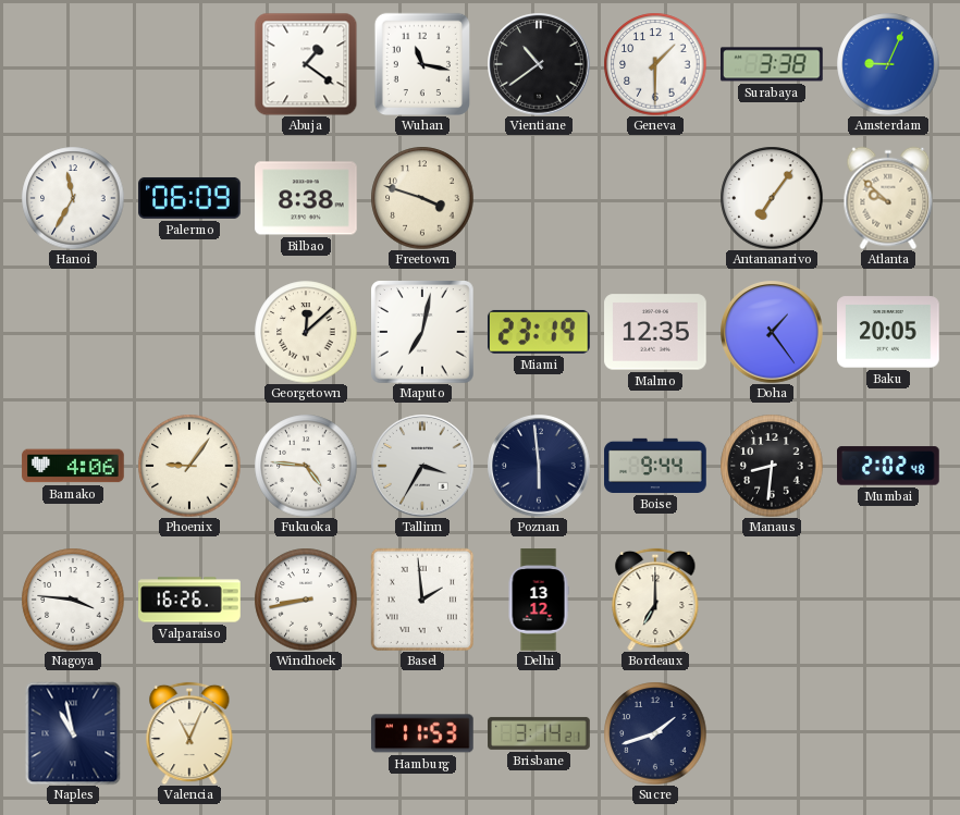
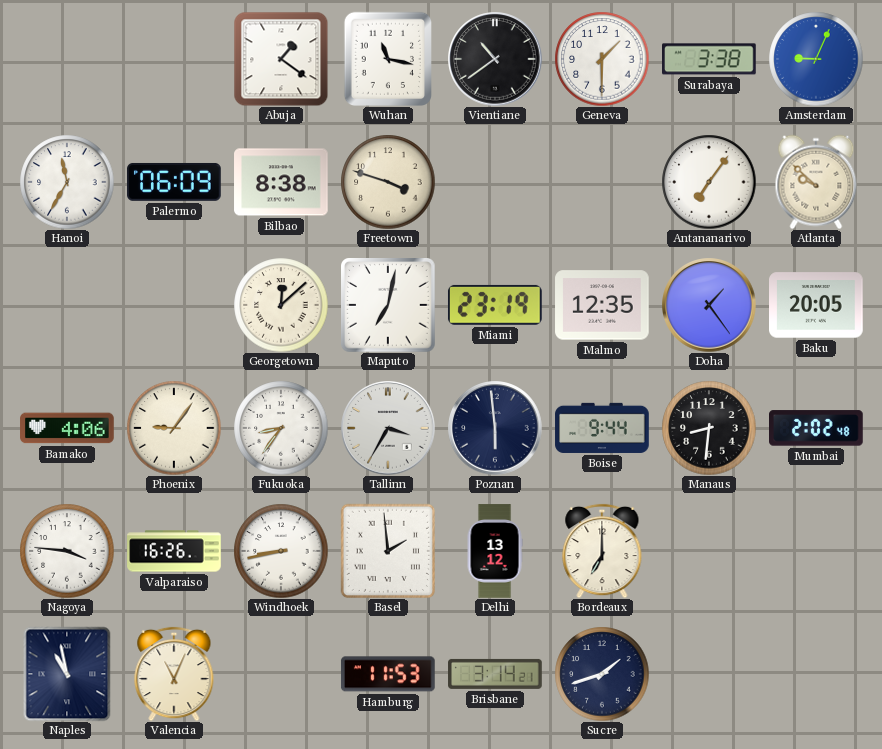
Fukuoka: 4:46 -> 8:36
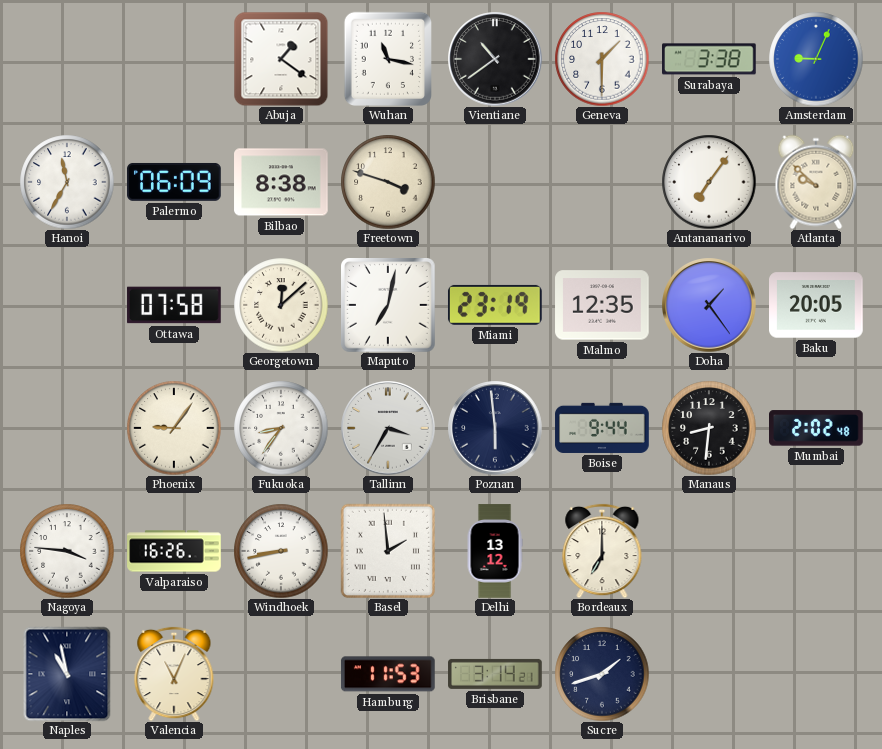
Ottawa: none -> 07:58
Bamako: 4:06 -> none
